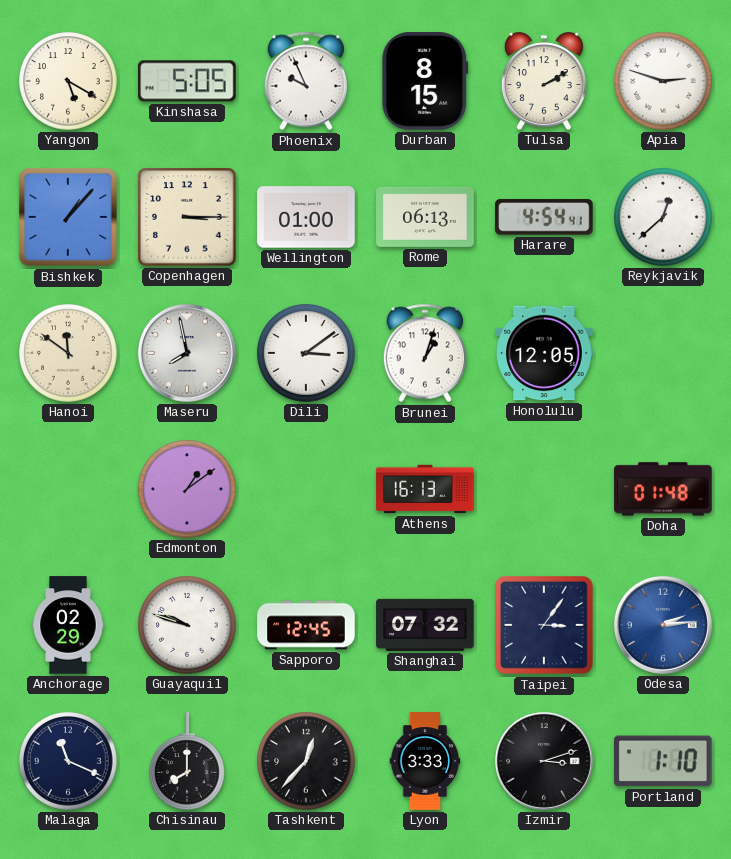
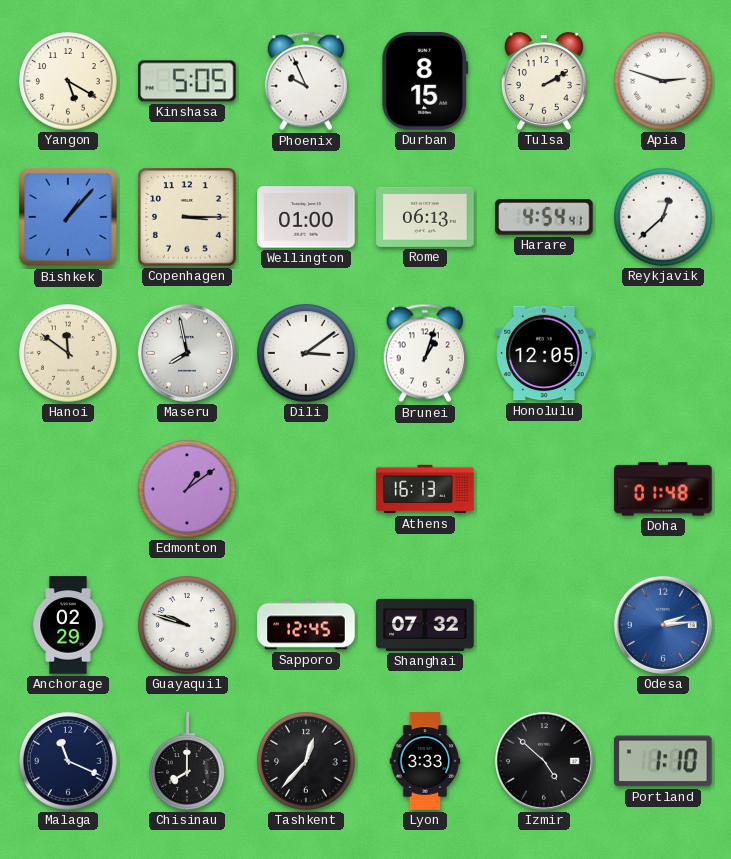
Taipei: 3:06 -> none
Izmir: 3:12 -> 4:52
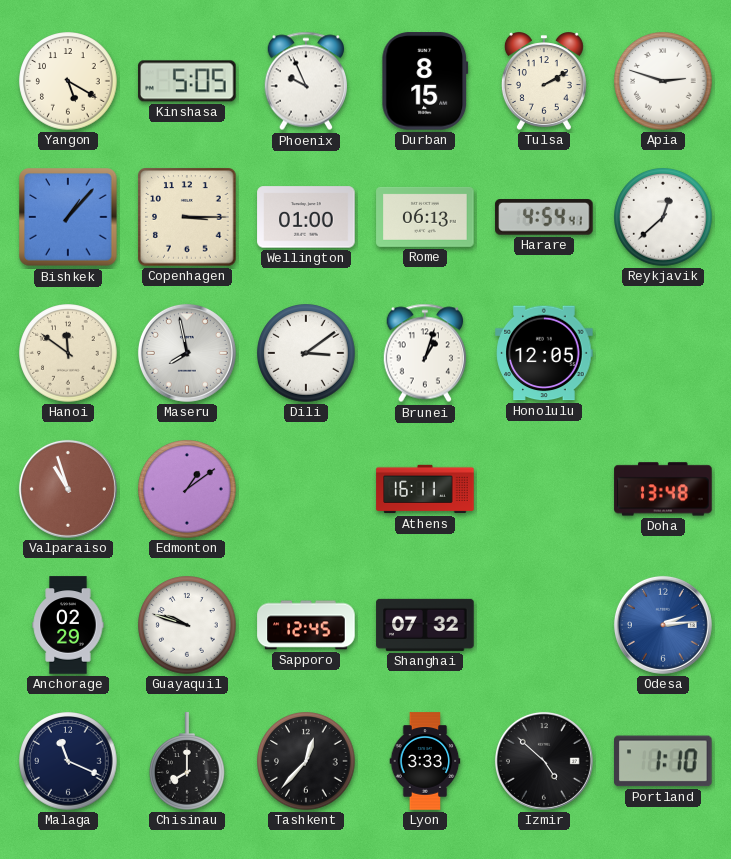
Valparaiso: none -> 10:57
Athens: 16:13 -> 16:11
Doha: 01:48 -> 13:48
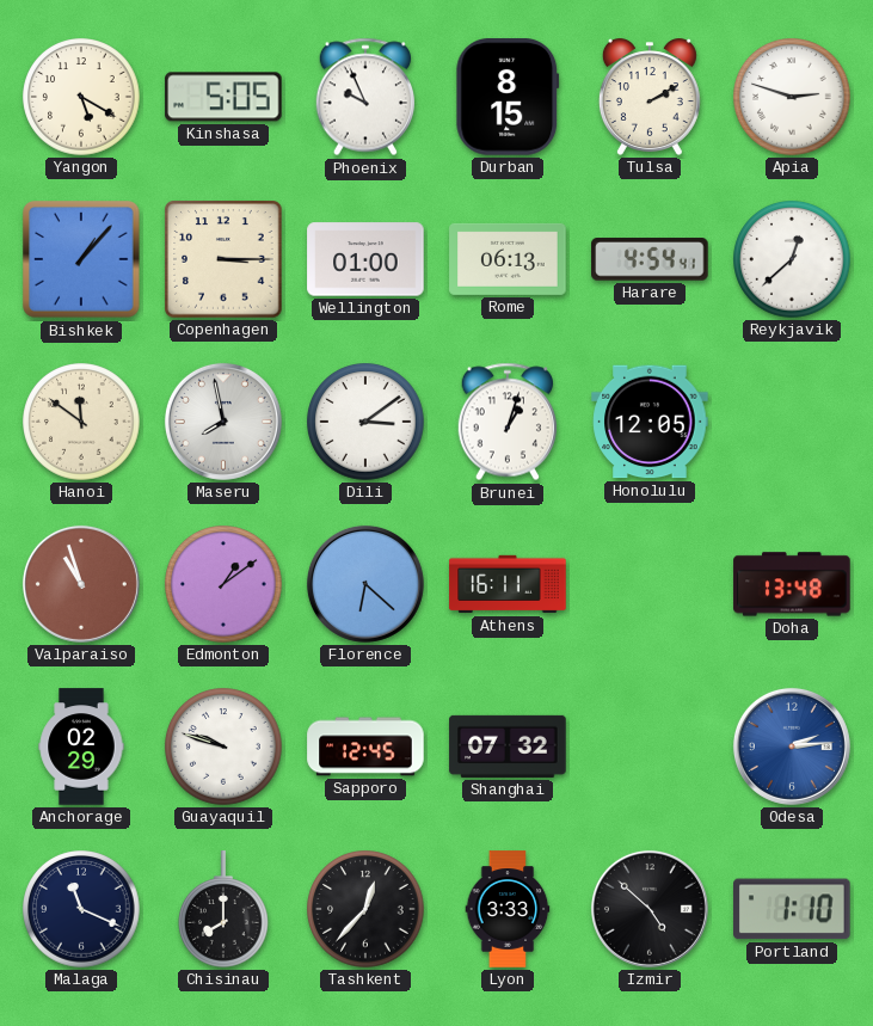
Florence: none -> 6:22
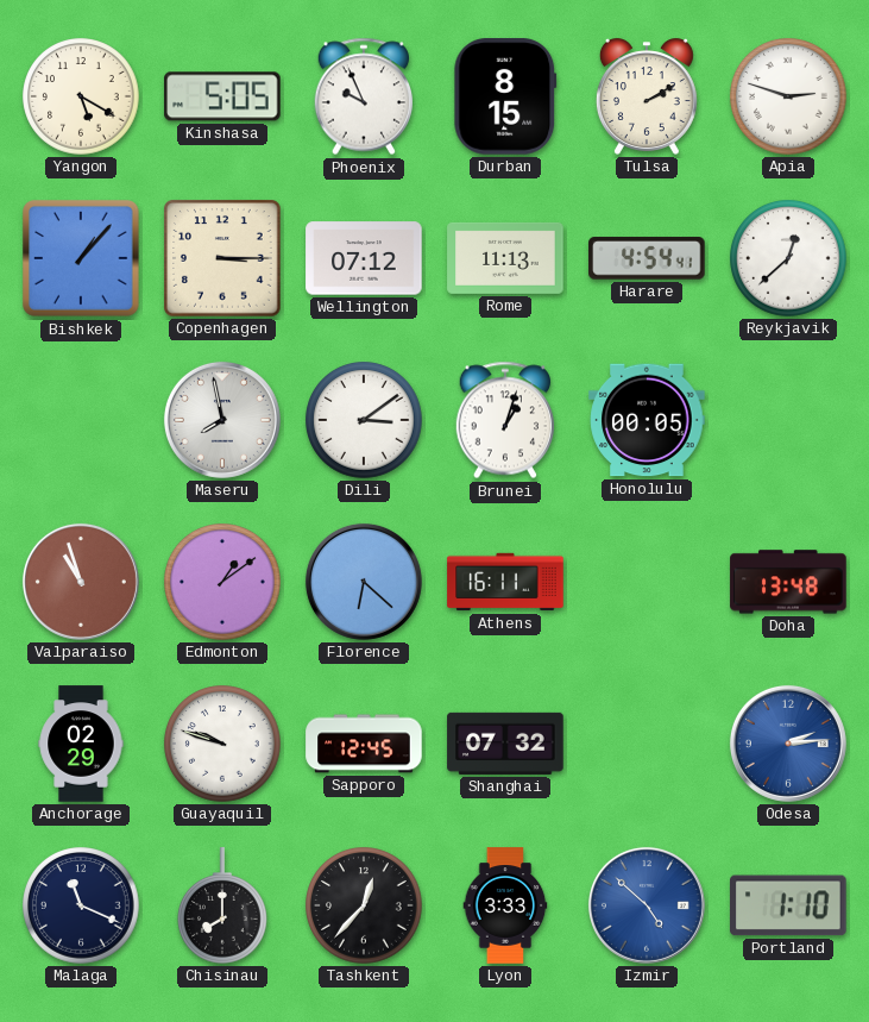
Wellington: 01:00 -> 07:12
Rome: 06:13 -> 11:13
Hanoi: 11:51 -> none
Honolulu: 12:05 -> 00:05
Izmir dial: black -> blue
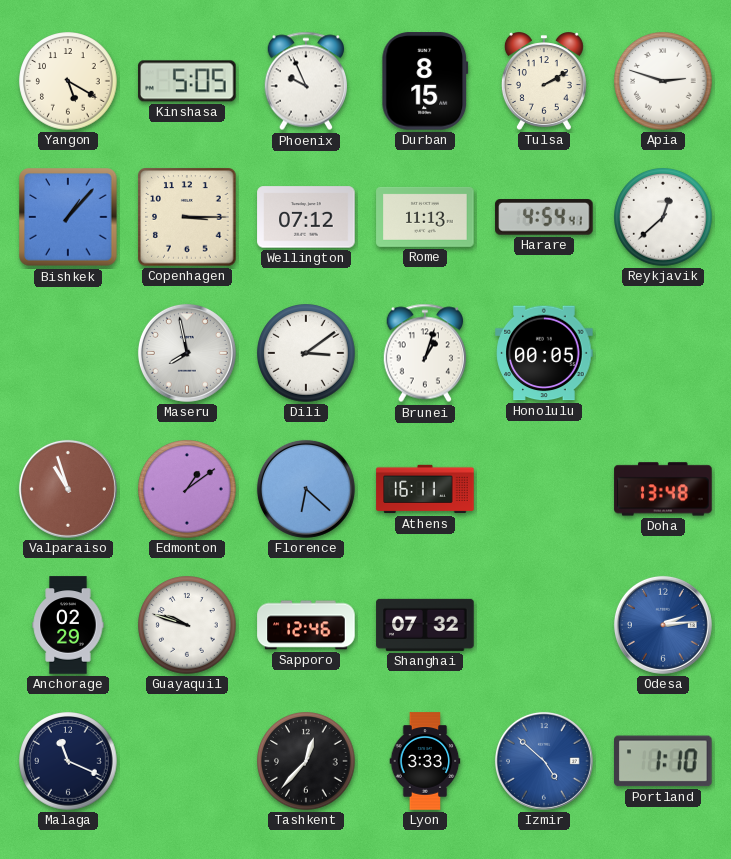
Sapporo: 12:45 -> 12:46
Chisinau: 8:00 -> none
